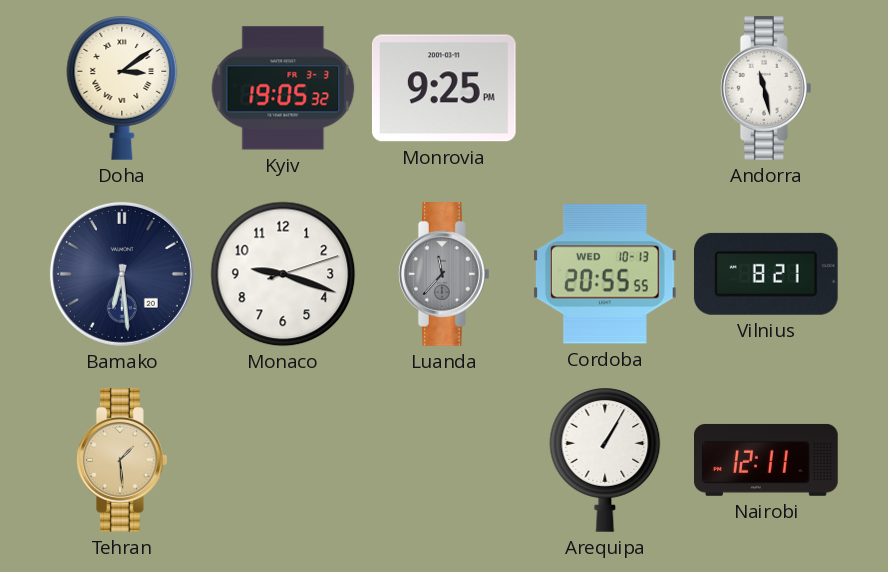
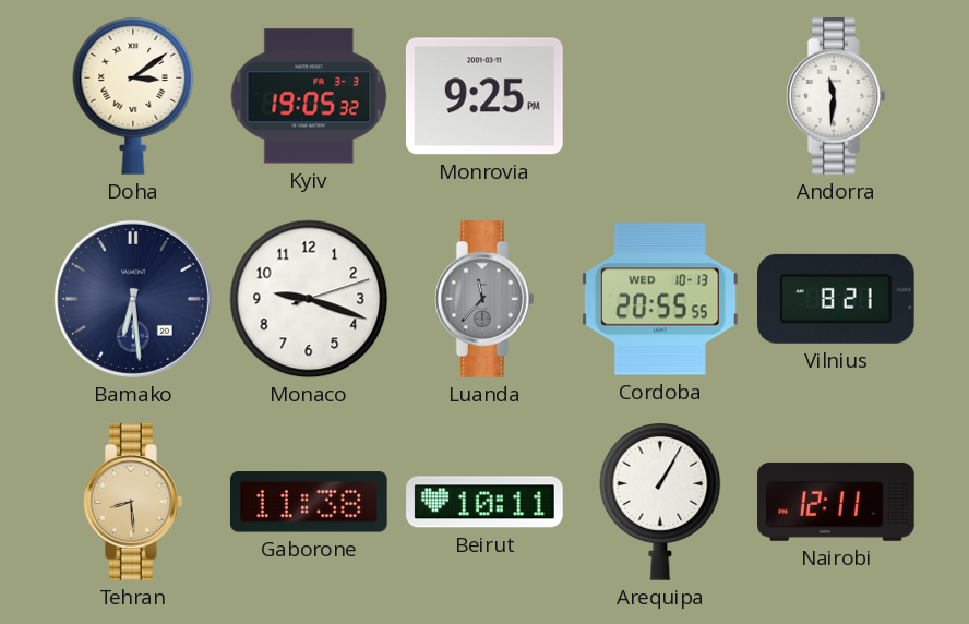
Andorra: 11:28 -> 11:31
Tehran: 1:29 -> 8:29
Gaborone: none -> 11:38
Beirut: none -> 10:11
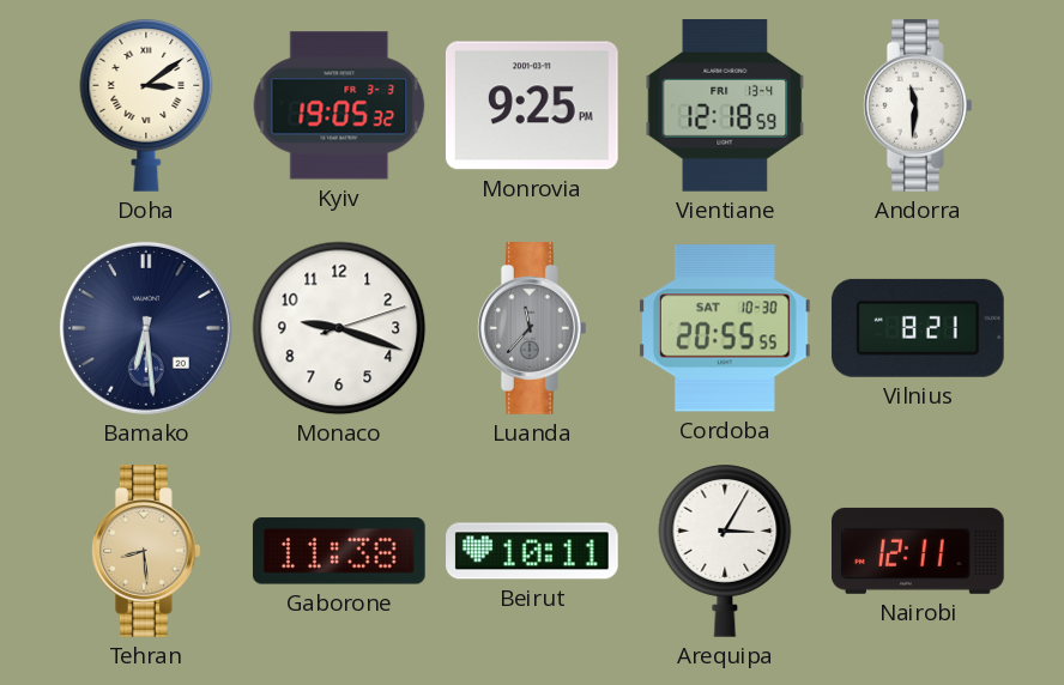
Vientiane: none -> 12:18
Cordoba date: WED 10-13 -> SAT 10-30
Arequipa: 1:05 -> 3:05
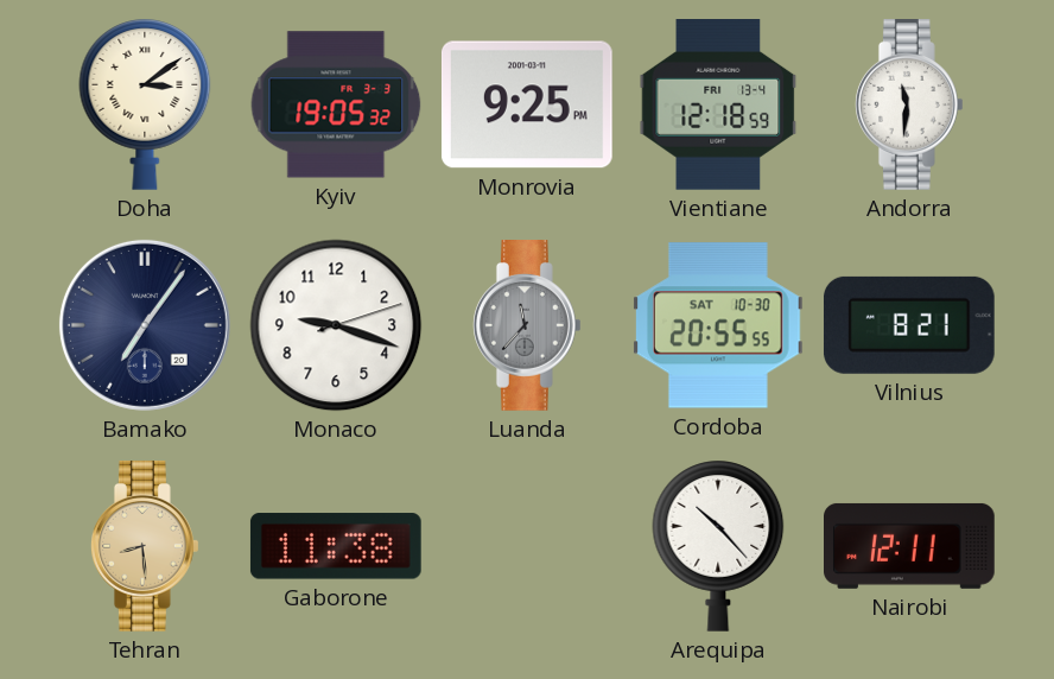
Bamako: 6:29 -> 7:06
Beirut: 10:11 -> none
Arequipa: 3:05 -> 10:23
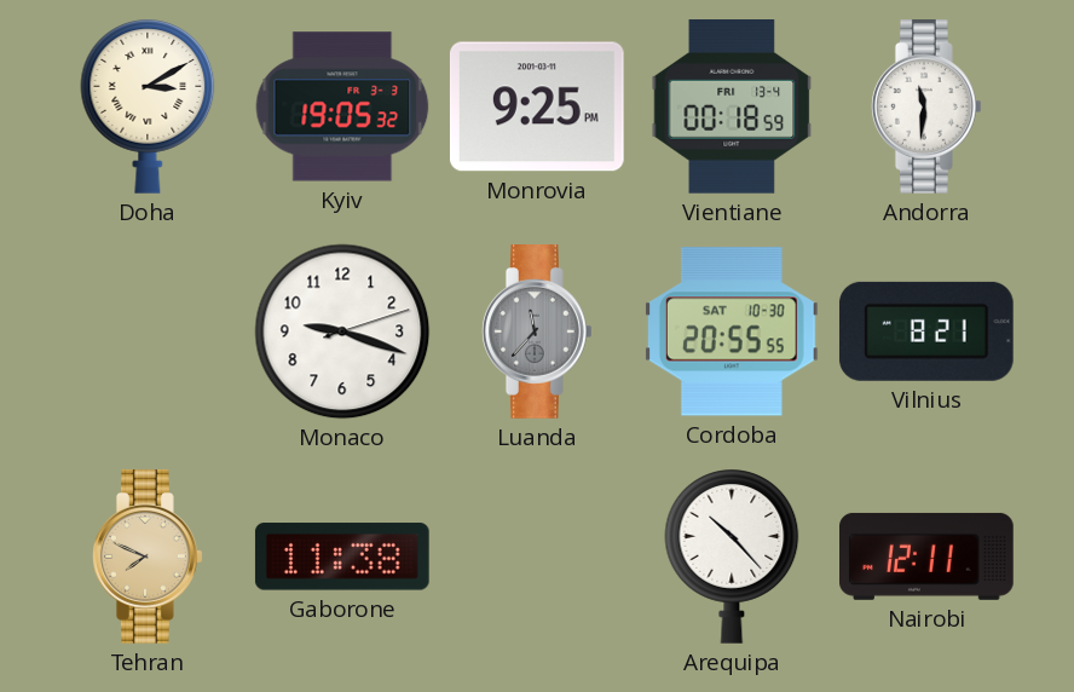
Doha: 3:09 -> 3:10
Vientiane: 12:18 -> 00:18
Bamako: 7:06 -> none
Tehran: 8:29 -> 7:49
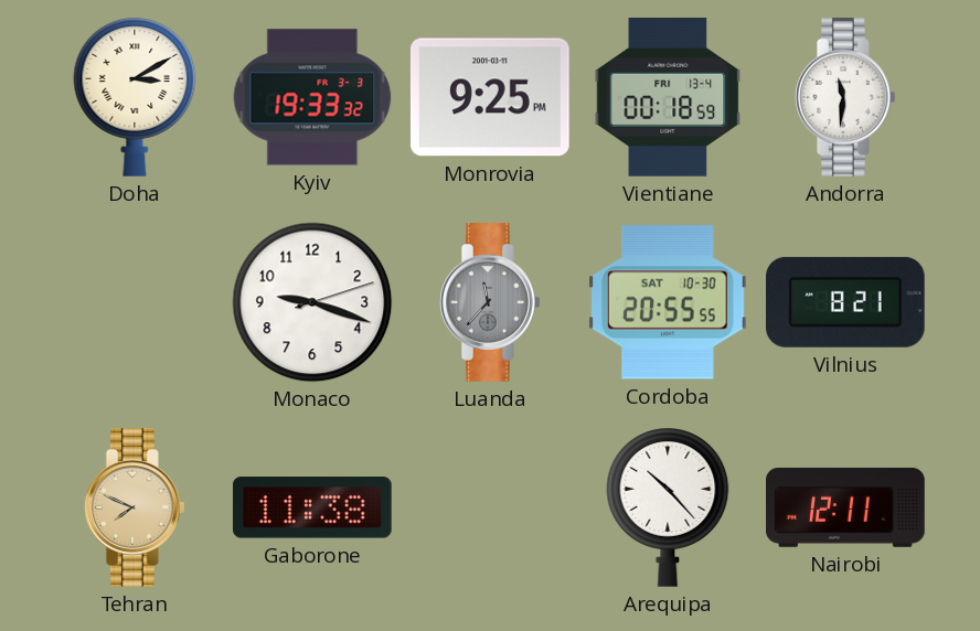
Kyiv: 19:05 -> 19:33
